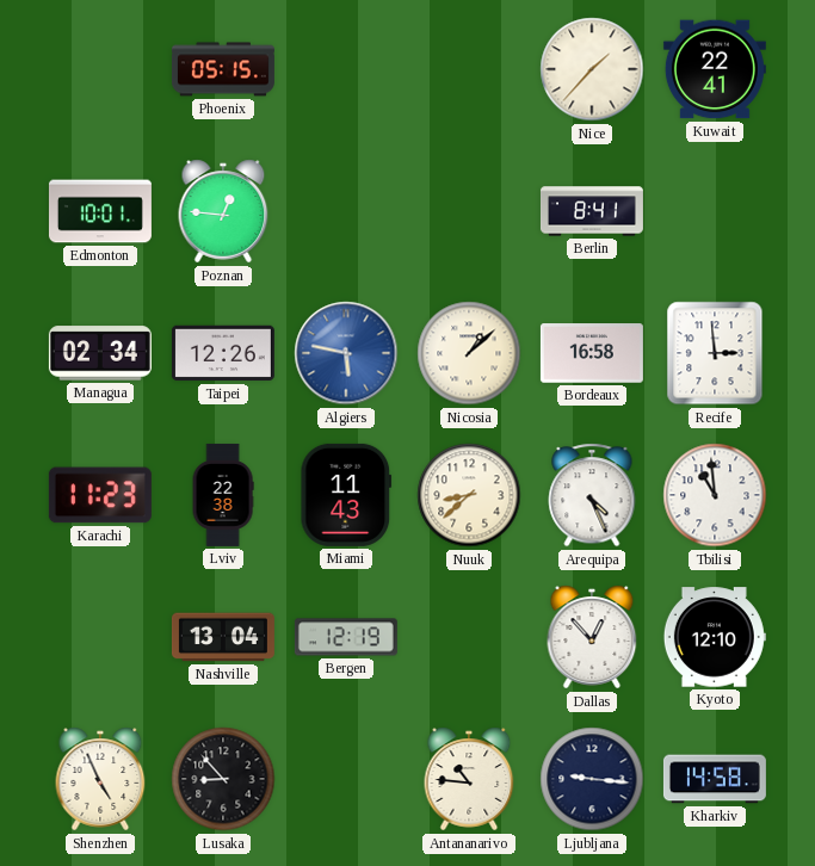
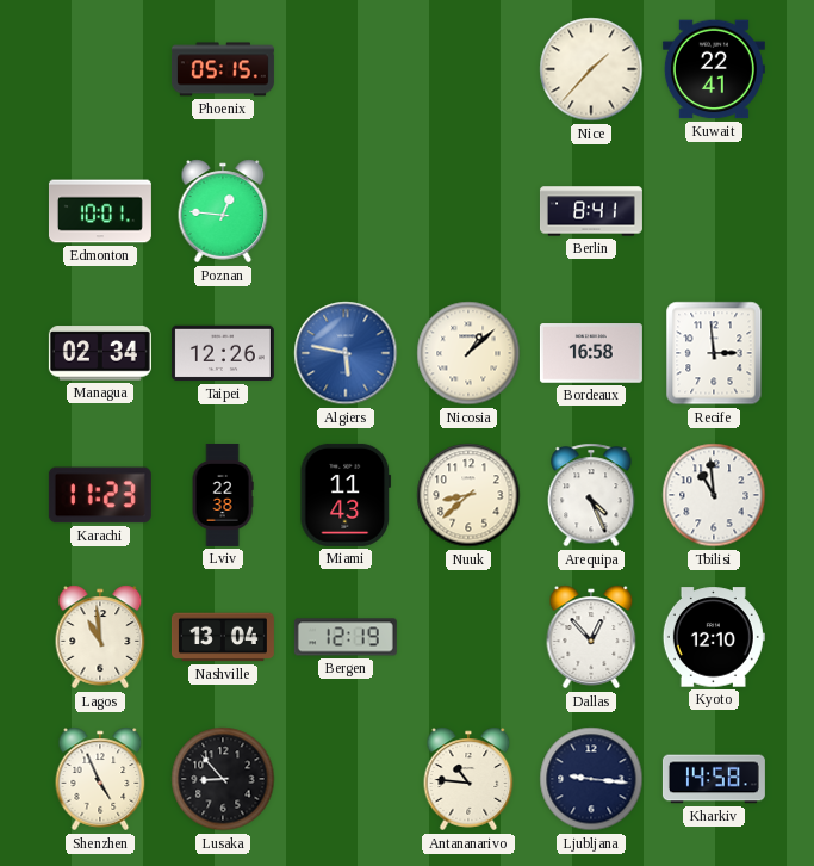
Lagos: none -> 10:59
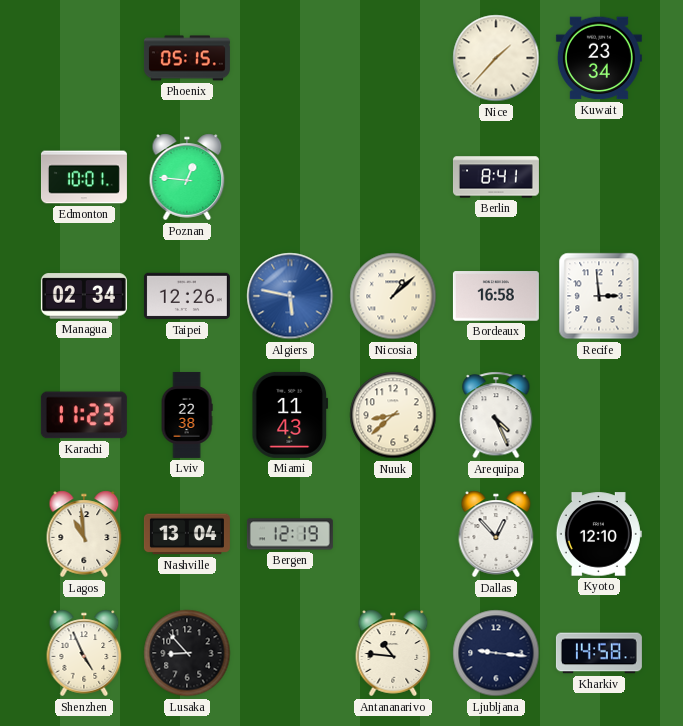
Kuwait: 22:41 -> 23:34
Tbilisi: 10:59 -> none
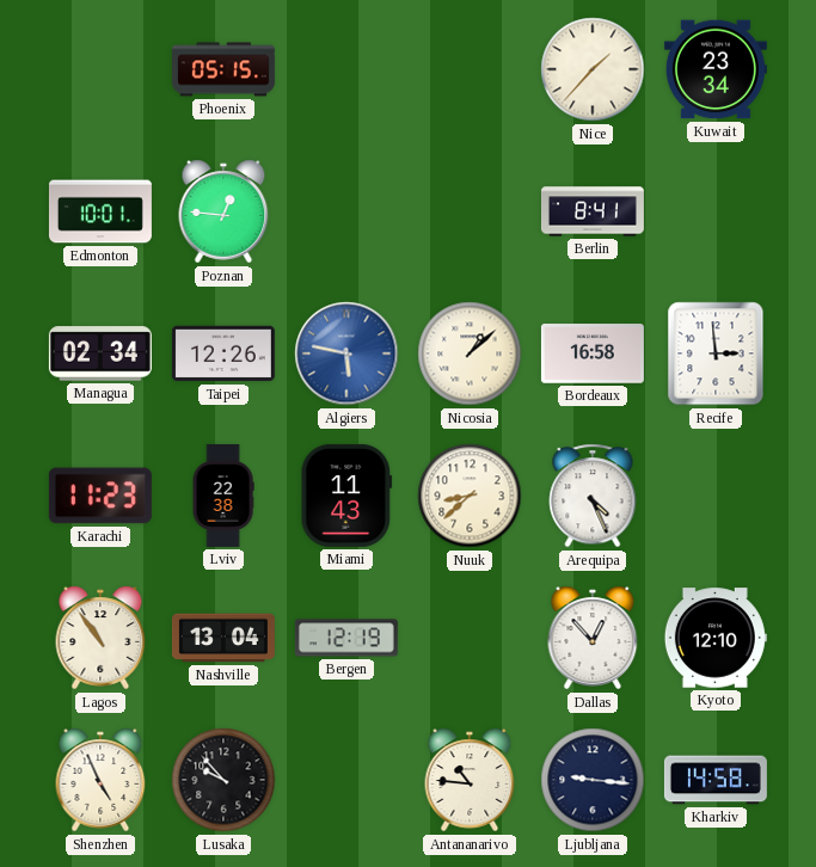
Lagos: 10:59 -> 10:54
Lusaka: 8:53 -> 9:53
